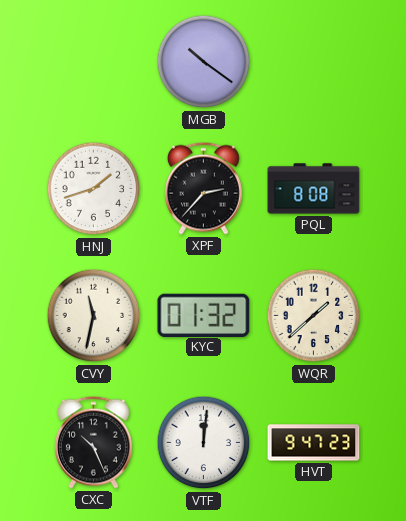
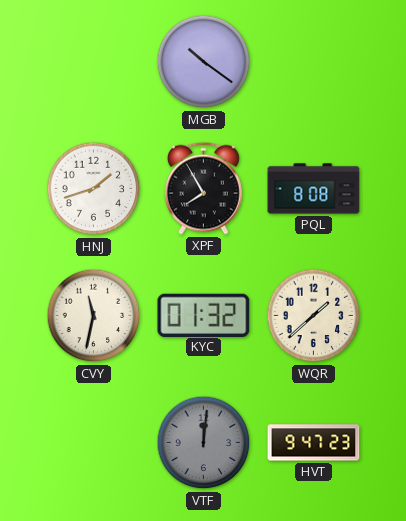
XPF: 2:37 -> 7:55
CXC: 10:26 -> none
VTF dial: white -> grey
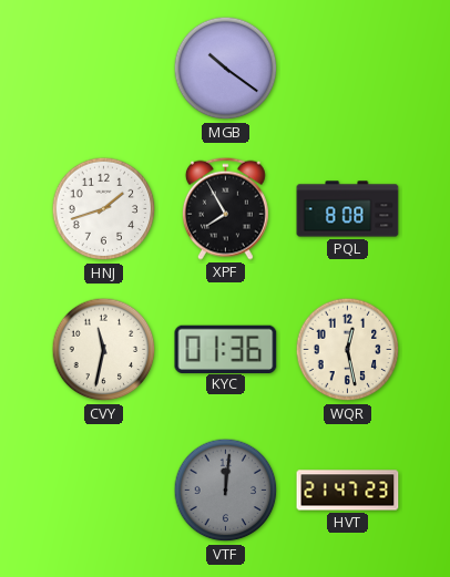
KYC: 01:32 -> 01:36
WQR: 1:38 -> 12:28
HVT: 9:47 -> 21:47
